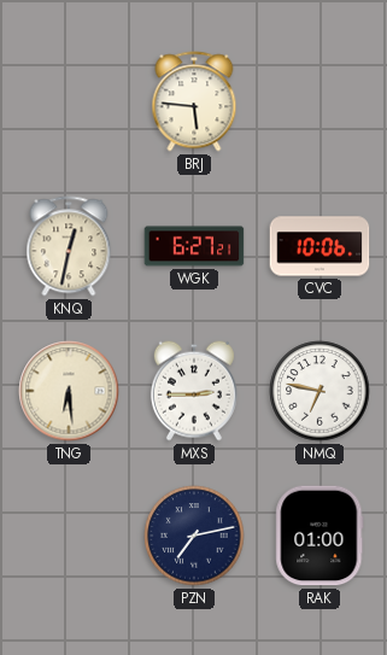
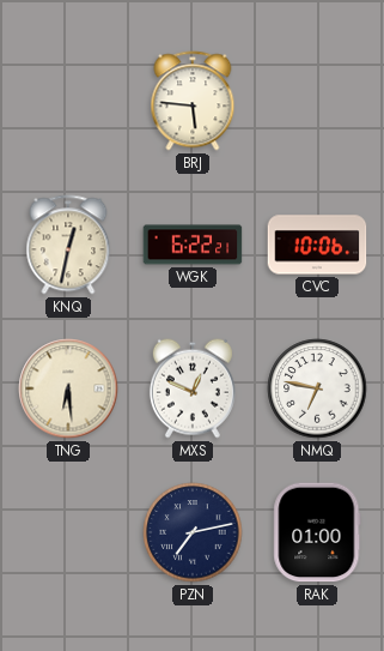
WGK: 6:27 -> 6:22
MXS: 2:45 -> 12:49
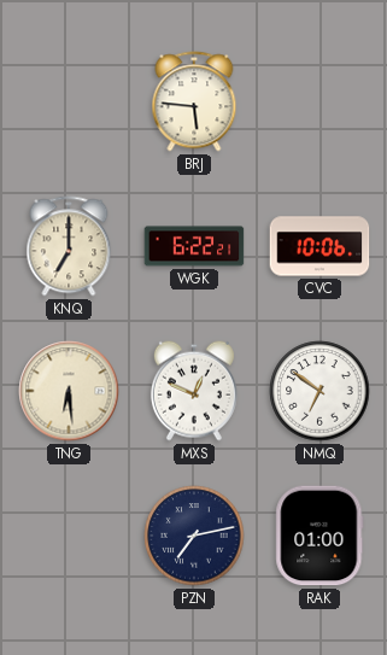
KNQ: 12:32 -> 7:00
NMQ: 6:47 -> 6:51
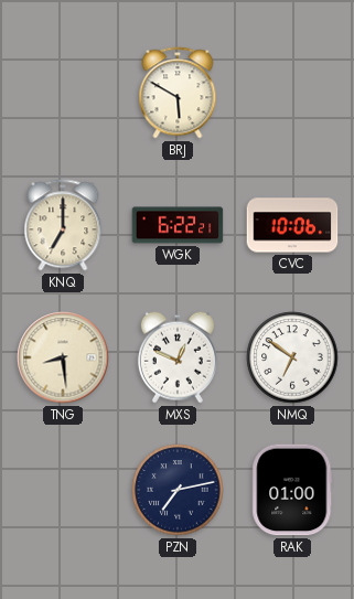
BRJ: 5:46 -> 5:50
TNG: 6:29 -> 8:29
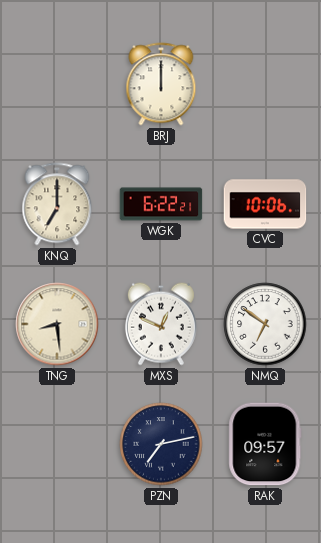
BRJ: 5:50 -> 12:00
RAK: 01:00 -> 09:57
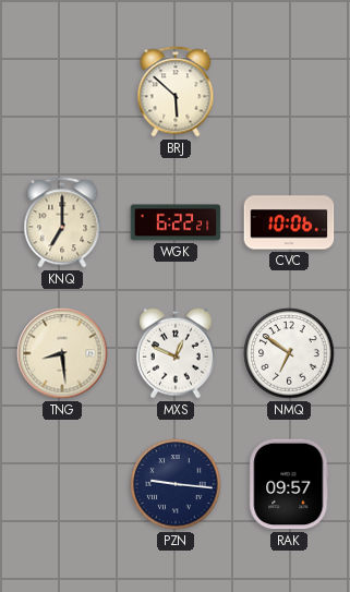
BRJ: 12:00 -> 5:52
PZN: 7:13 -> 9:16
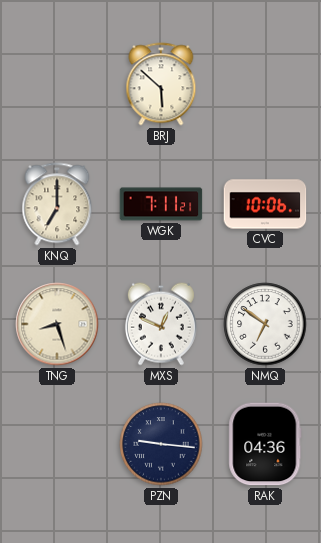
WGK: 6:22 -> 7:11
TNG: 8:29 -> 8:27
RAK: 09:57 -> 04:36
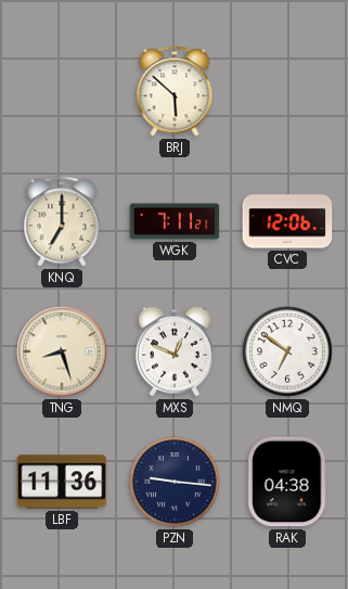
CVC: 10:06 -> 12:06
LBF: none -> 11:36
RAK: 04:36 -> 04:38
